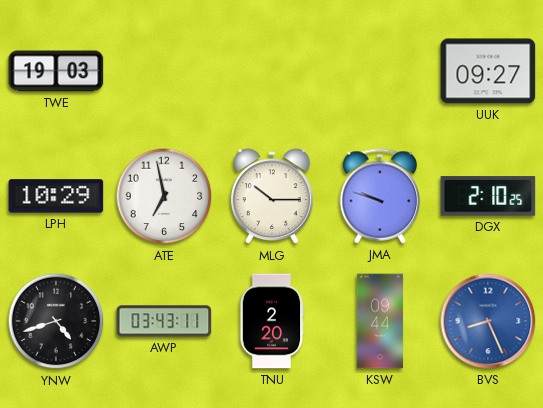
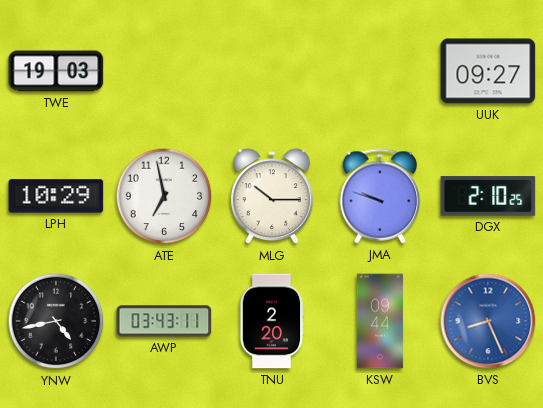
YNW: 4:42 -> 4:43
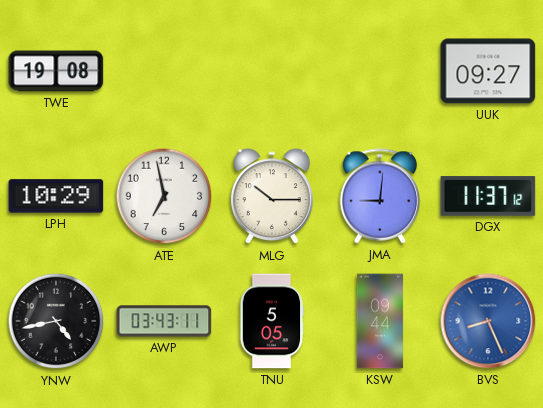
TWE: 19:03 -> 19:08
JMA: 9:48 -> 9:01
DGX: 2:10 -> 11:37
TNU: 2:20 -> 5:05
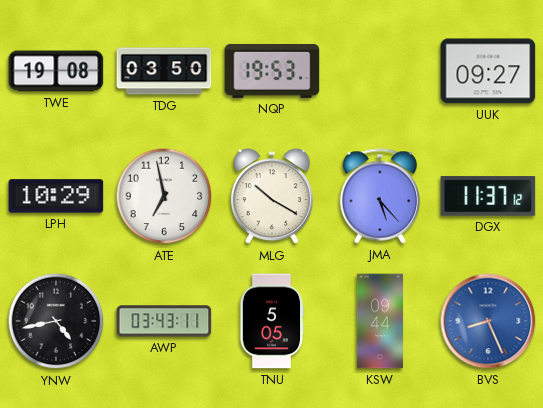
TDG: none -> 03:50
NQP: none -> 19:53
MLG: 10:15 -> 10:20
JMA: 9:01 -> 5:23
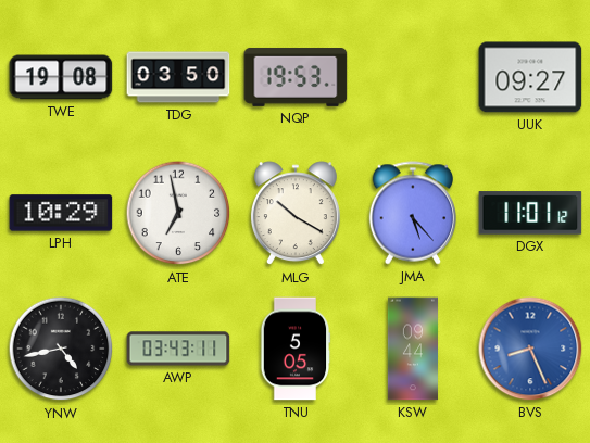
DGX: 11:37 -> 11:01
